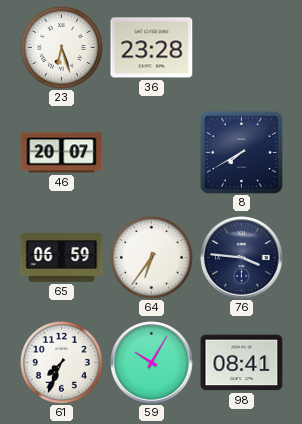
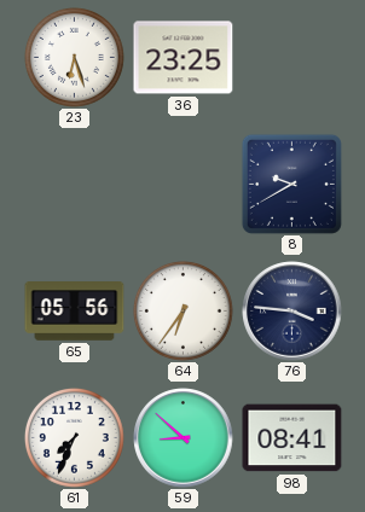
36: 23:28 -> 23:25
46: 20:07 -> none
8: 7:40 -> 9:40
65: 06:59 -> 05:56
59: 10:05 -> 8:52
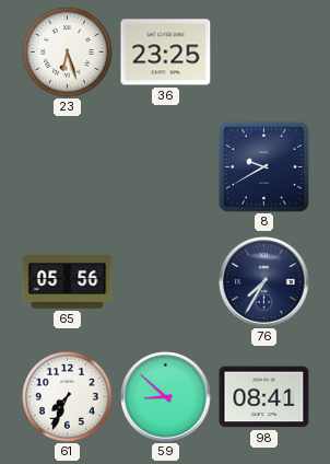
64: 6:36 -> none
76: 3:46 -> 7:35
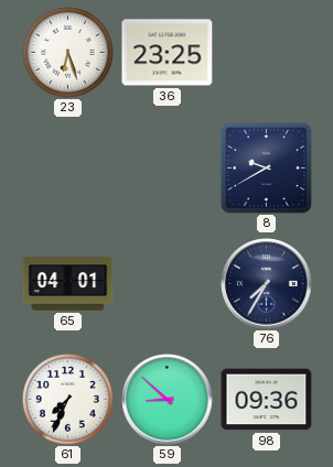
65: 05:56 -> 04:01
98: 08:41 -> 09:36
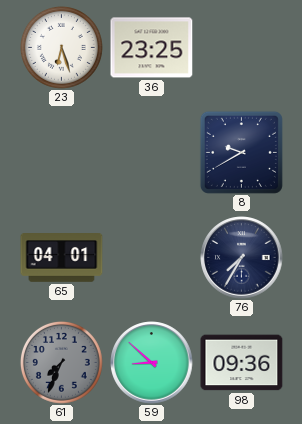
61 dial: white -> grey
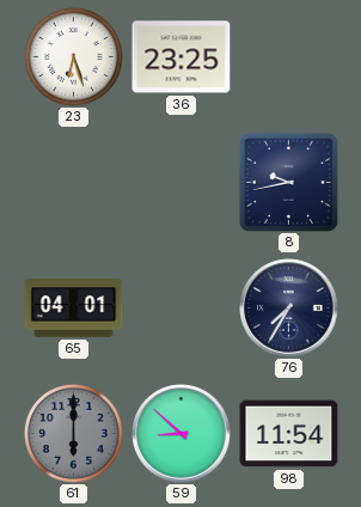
8: 9:40 -> 9:43
61: 7:34 -> 6:00
98: 09:36 -> 11:54
